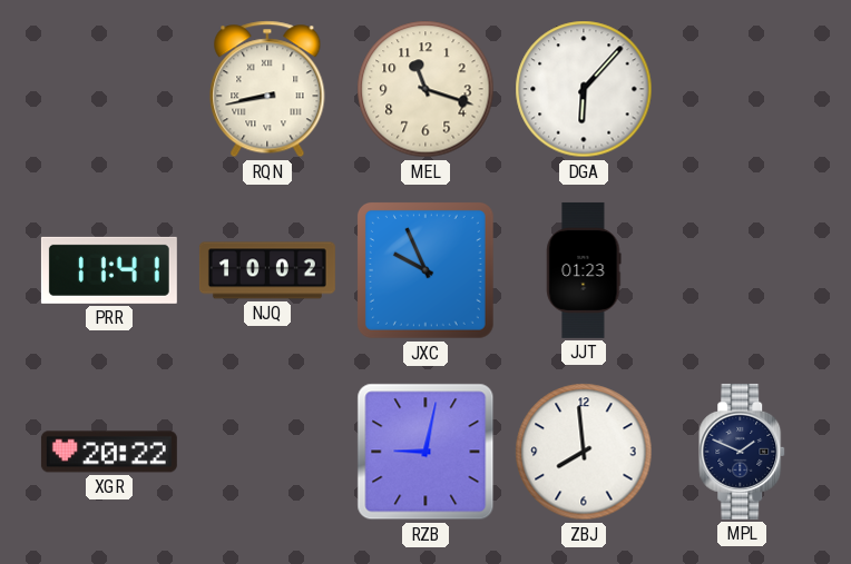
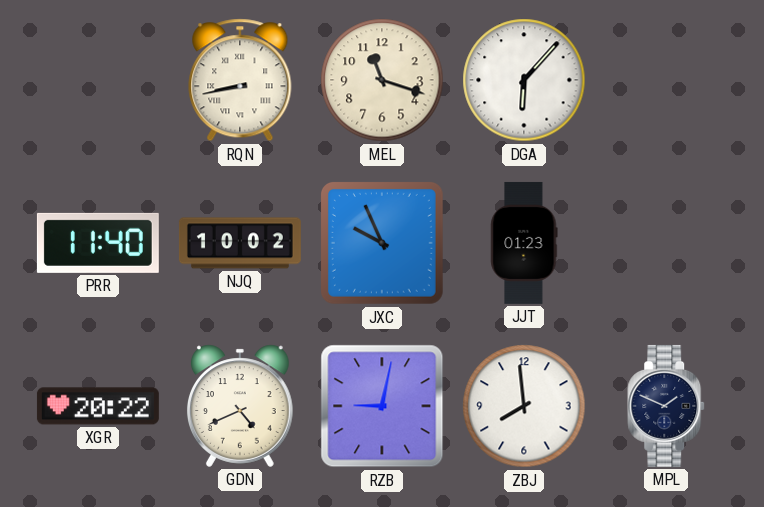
PRR: 11:41 -> 11:40
GDN: none -> 4:41
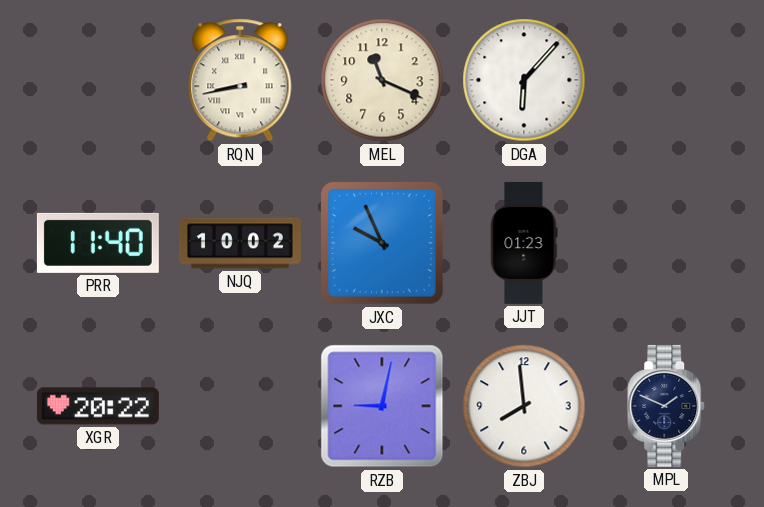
MEL: 11:18 -> 11:19
GDN: 4:41 -> none
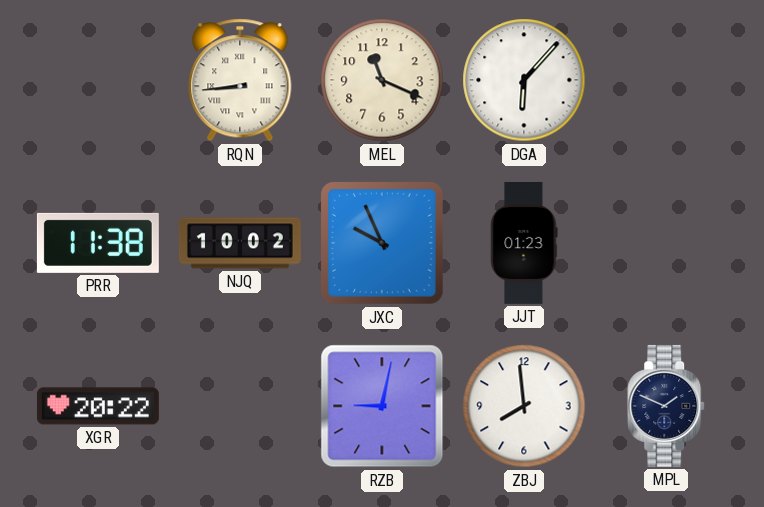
RQN: 8:43 -> 8:44
PRR: 11:40 -> 11:38
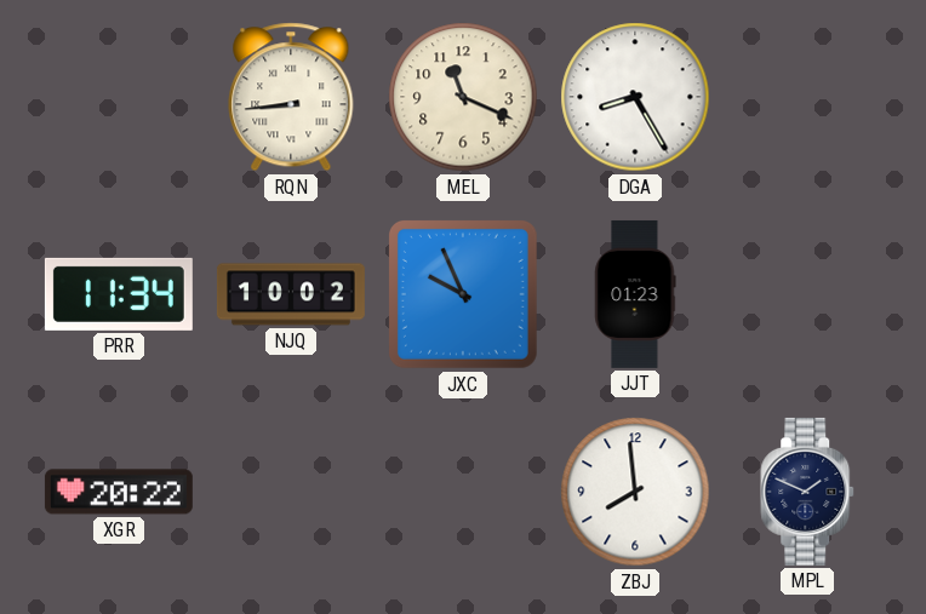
DGA: 6:07 -> 8:25
PRR: 11:38 -> 11:34
RZB: 9:02 -> none
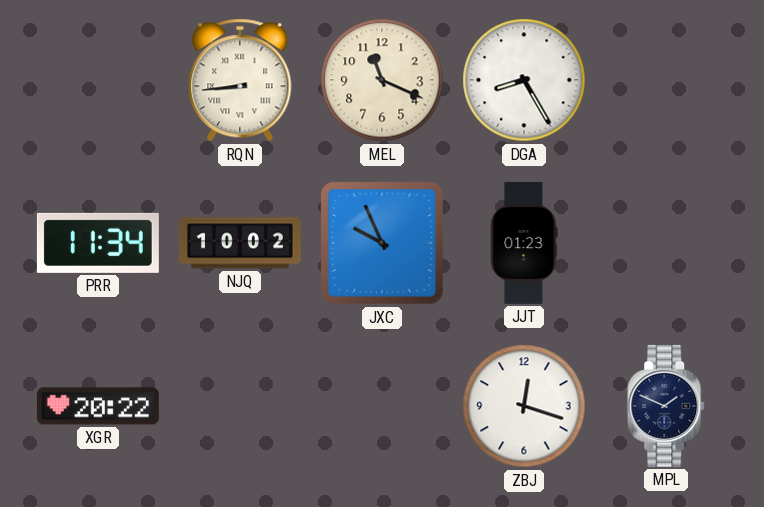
ZBJ: 7:59 -> 12:18
